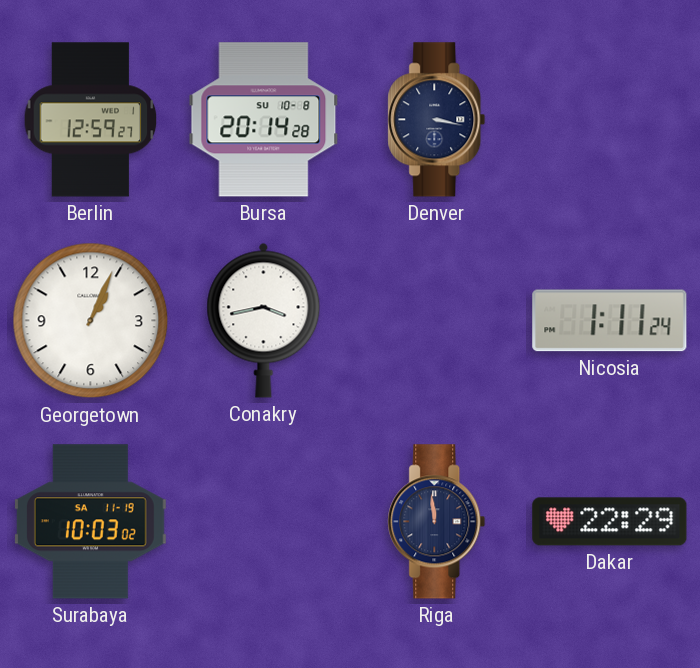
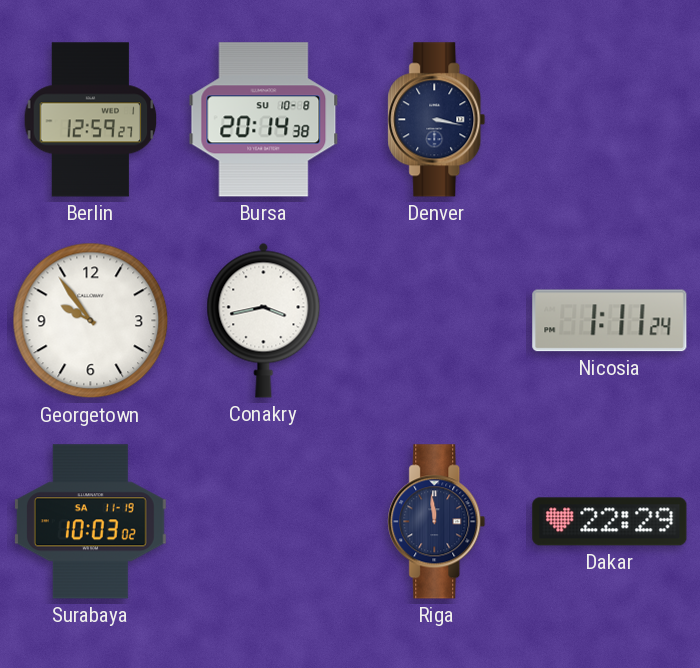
Bursa: 20:14:28 -> 20:14:38
Georgetown: 1:04 -> 9:54
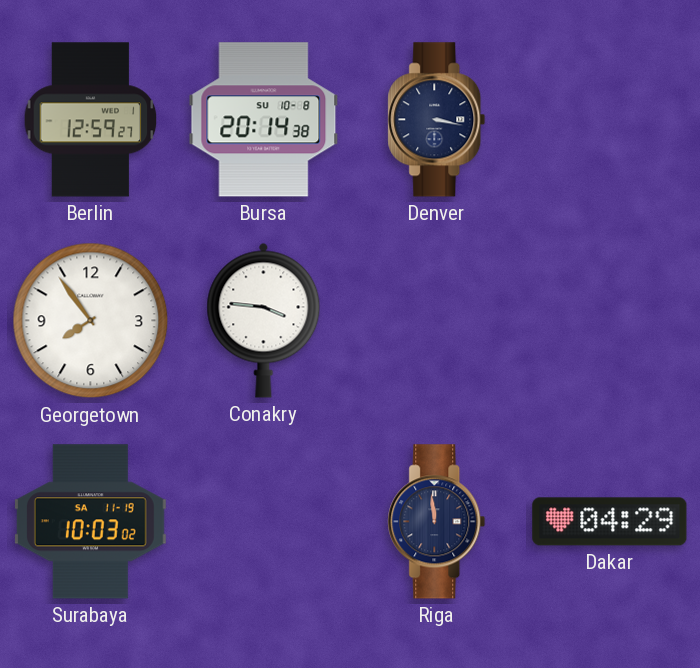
Georgetown: 9:54 -> 7:54
Conakry: 3:43 -> 3:46
Nicosia: 1:11 -> none
Dakar: 22:29 -> 04:29
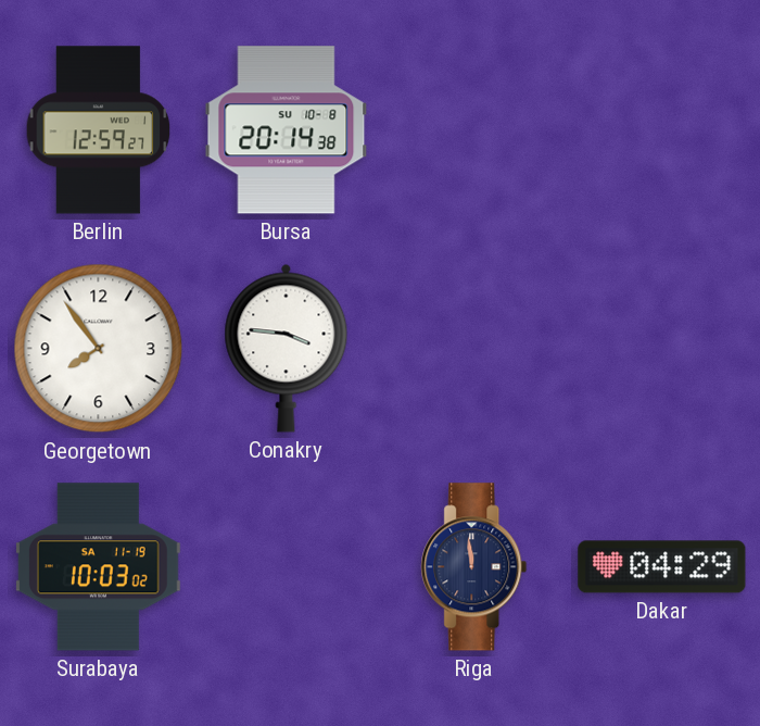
Denver: 3:17 -> none
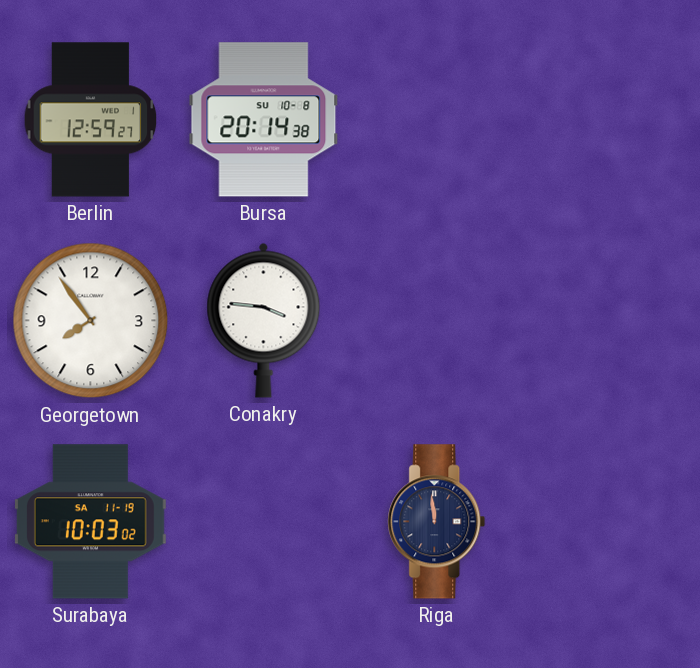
Dakar: 04:29 -> none
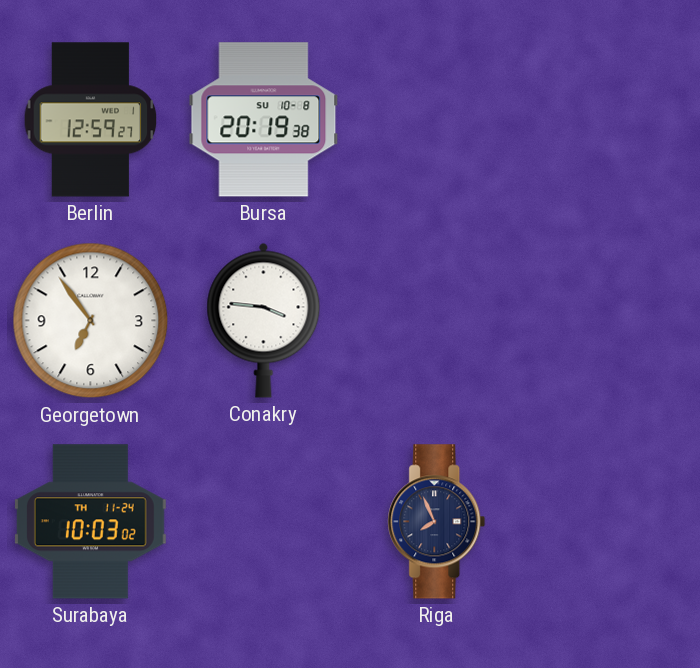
Bursa: 20:14 -> 20:19
Georgetown: 7:54 -> 6:54
Surabaya date: SA 11-19 -> TH 11-24
Riga: 11:59 -> 7:56
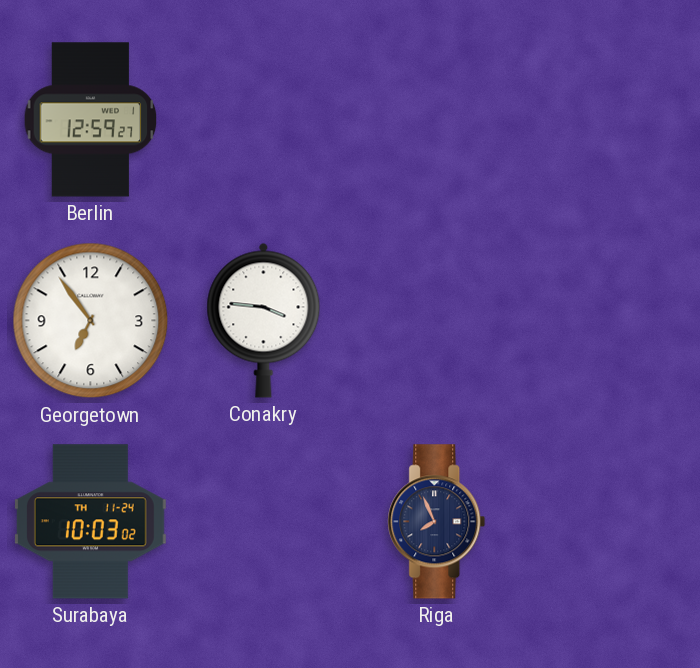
Bursa: 20:19 -> none
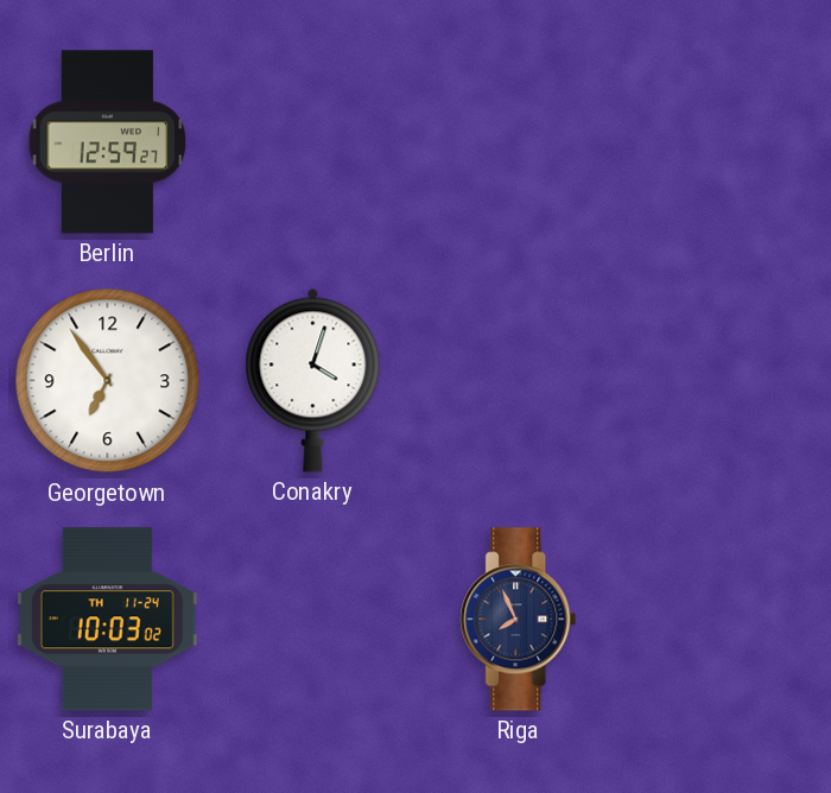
Conakry: 3:46 -> 4:03
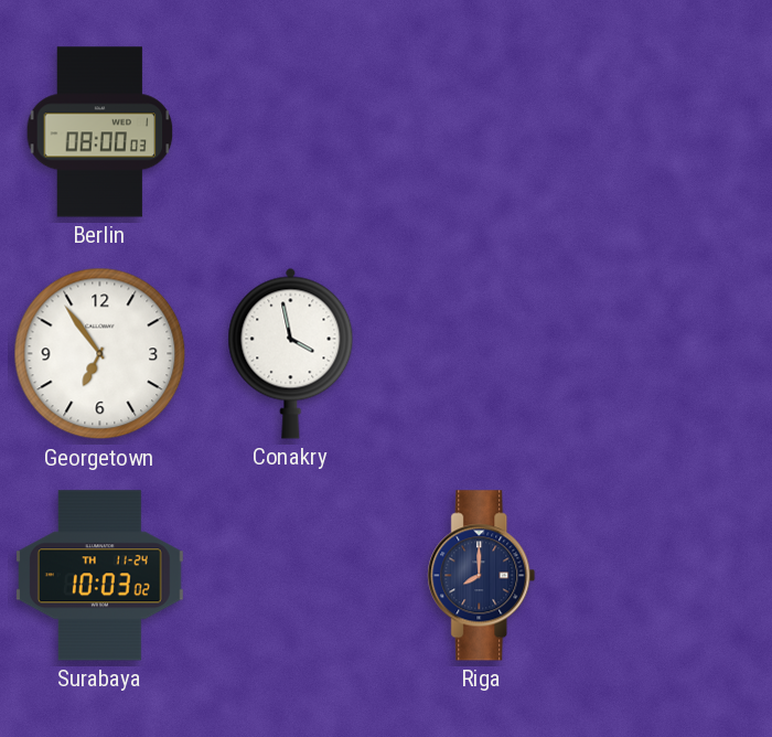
Berlin: 12:59 -> 08:00
Conakry: 4:03 -> 3:58
Riga: 7:56 -> 8:00
